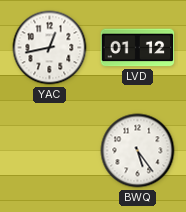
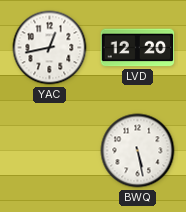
LVD: 01:12 -> 12:20
BWQ: 5:24 -> 5:28
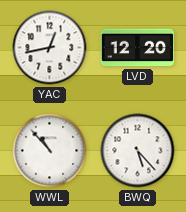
WWL: none -> 10:53
BWQ: 5:28 -> 5:23
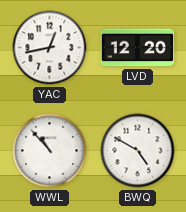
BWQ: 5:23 -> 4:50
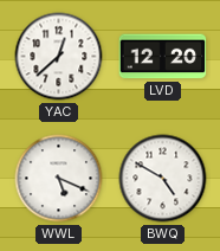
YAC: 12:43 -> 12:38
WWL: 10:53 -> 5:19
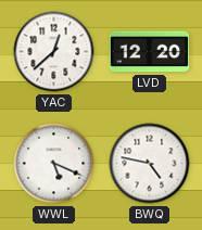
BWQ: 4:50 -> 4:47
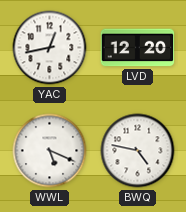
YAC: 12:38 -> 12:43
